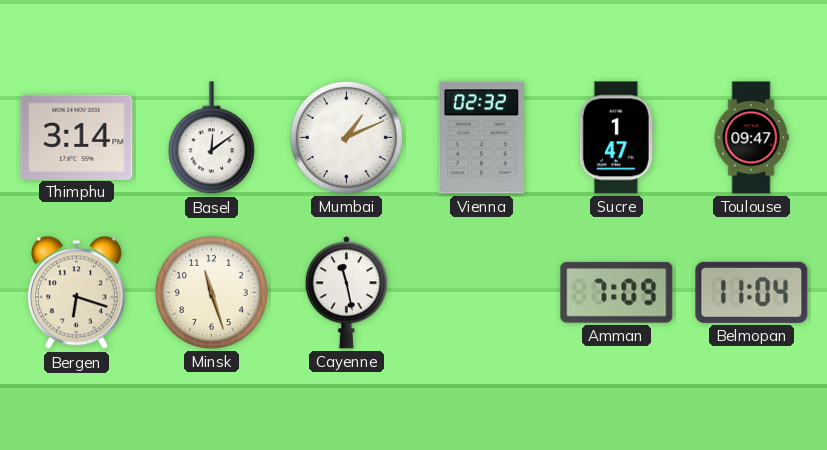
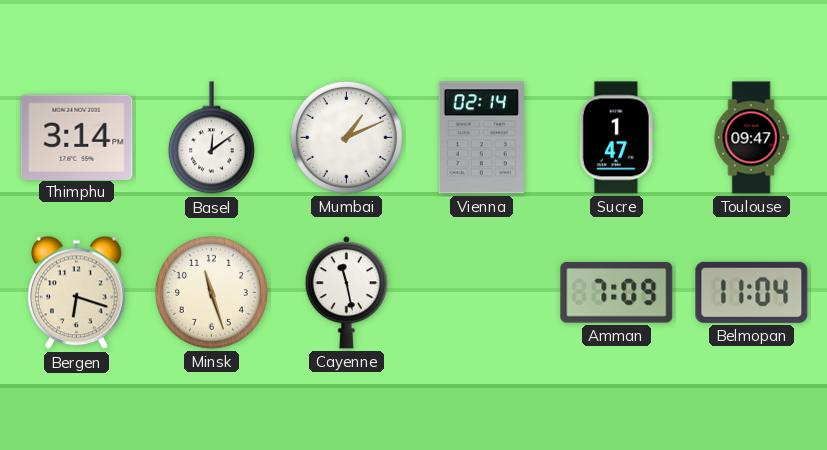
Vienna: 02:32 -> 02:14
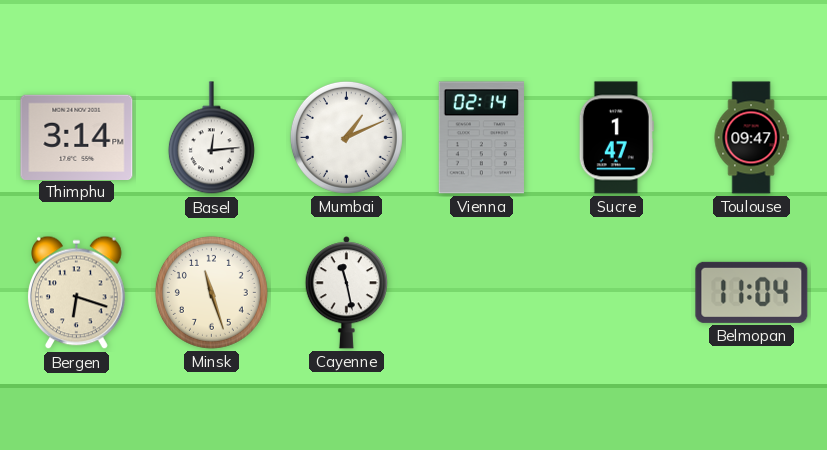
Basel: 12:09 -> 12:14
Amman: 7:09 -> none
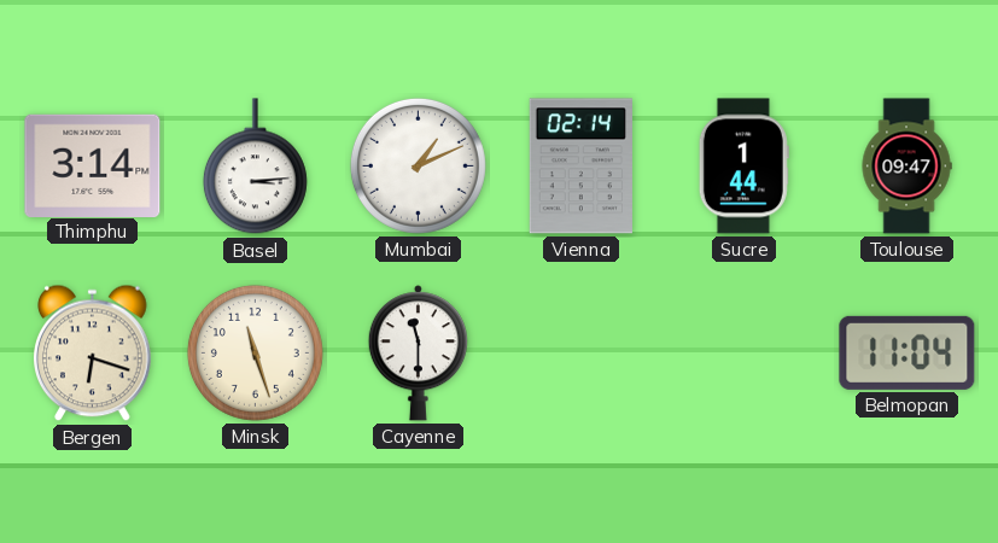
Basel: 12:14 -> 3:14
Sucre: 1:47 -> 1:44
Cayenne: 11:28 -> 11:30
